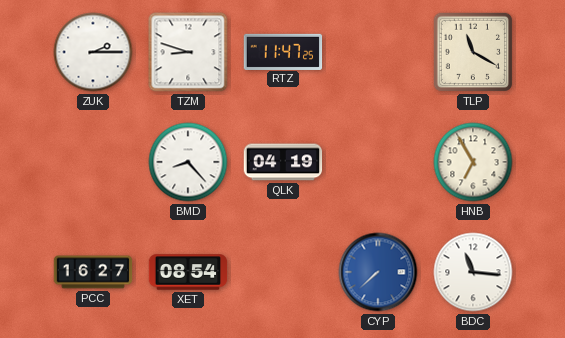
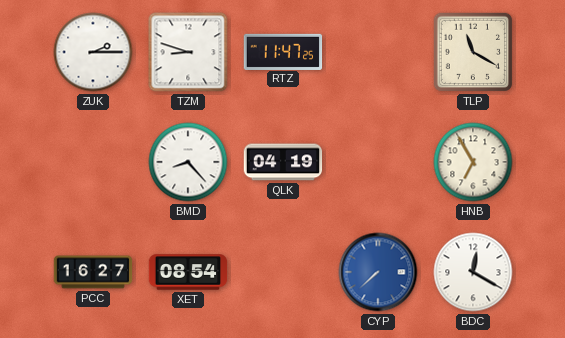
BDC: 11:16 -> 12:20
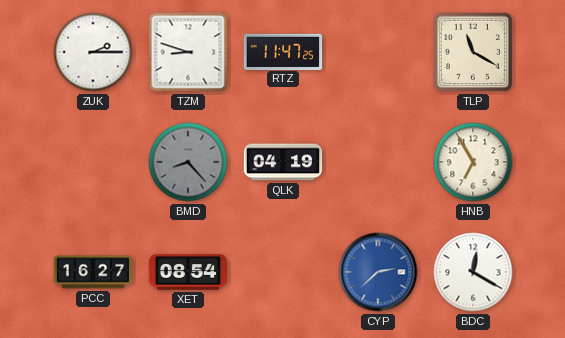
BMD dial: white -> grey
CYP: 7:38 -> 2:38
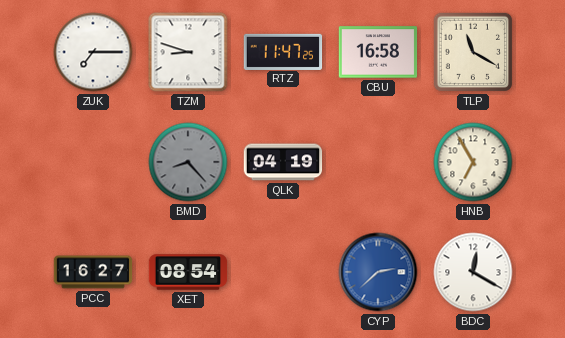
ZUK: 2:15 -> 7:15
CBU: none -> 16:58
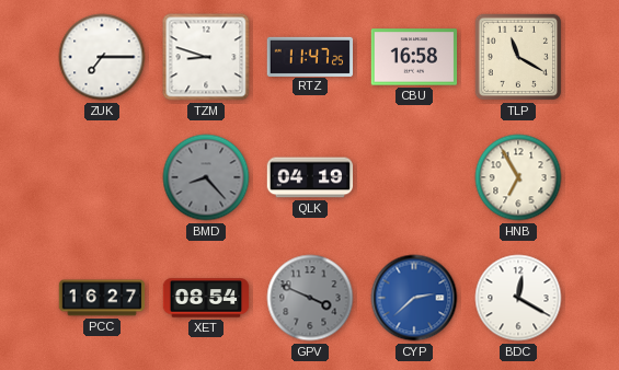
GPV: none -> 3:49
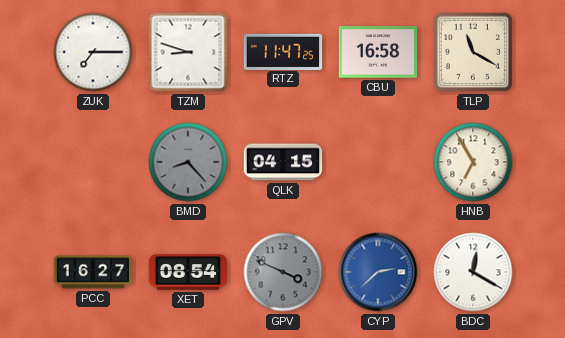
QLK: 04:19 -> 04:15
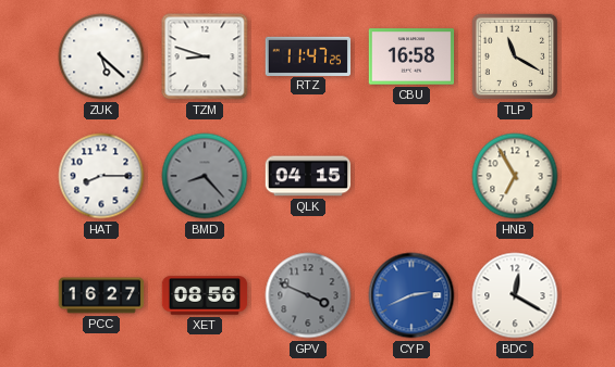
ZUK: 7:15 -> 5:22
HAT: none -> 8:15
XET: 08:54 -> 08:56
CYP: 2:38 -> 2:41
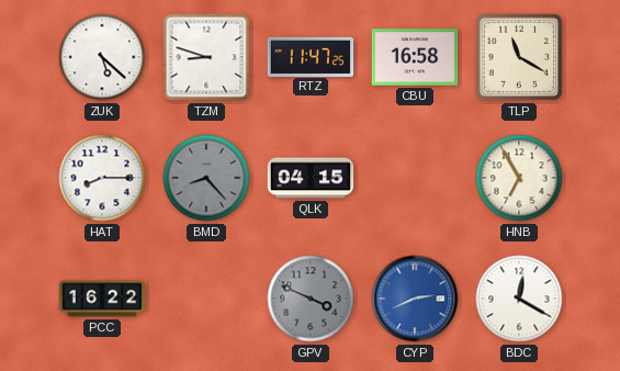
PCC: 16:27 -> 16:22
XET: 08:56 -> none
